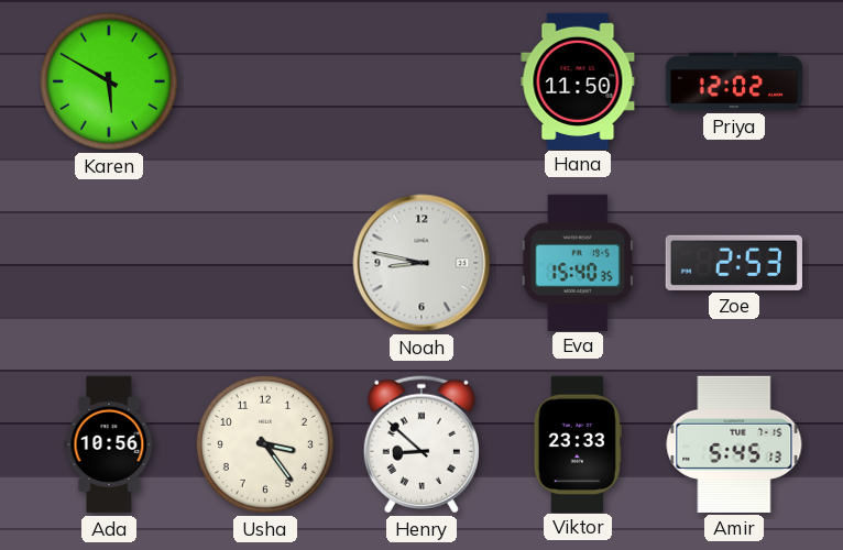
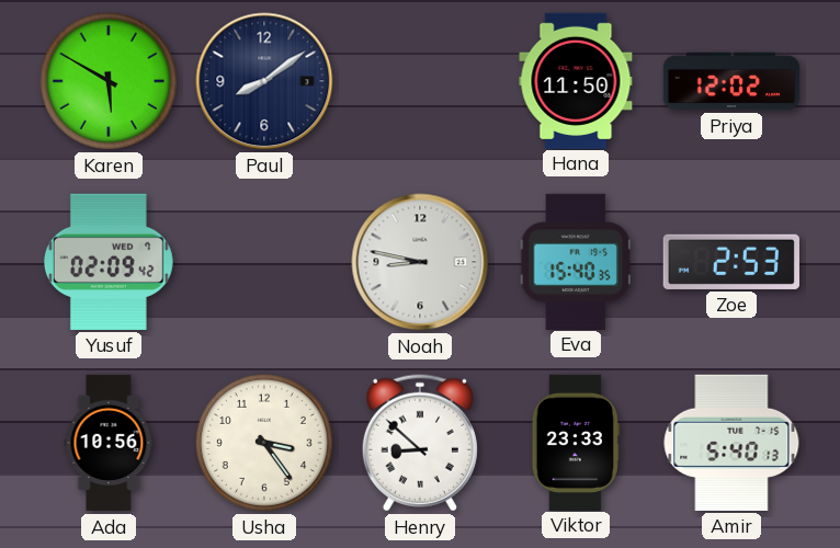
Paul: none -> 8:09
Yusuf: none -> 02:09
Amir: 5:45 -> 5:40
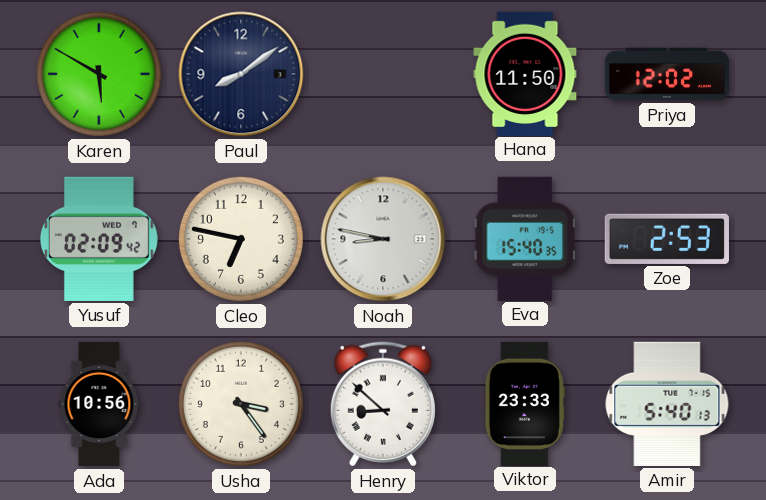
Cleo: none -> 6:47
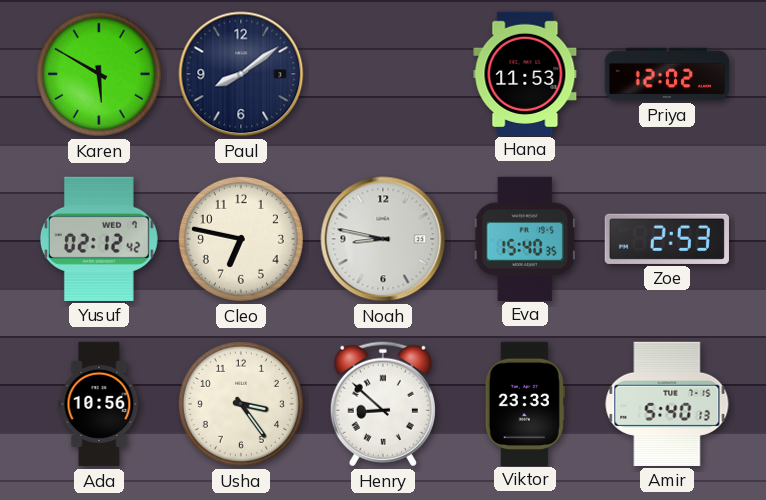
Hana: 11:50 -> 11:53
Yusuf: 02:09 -> 02:12
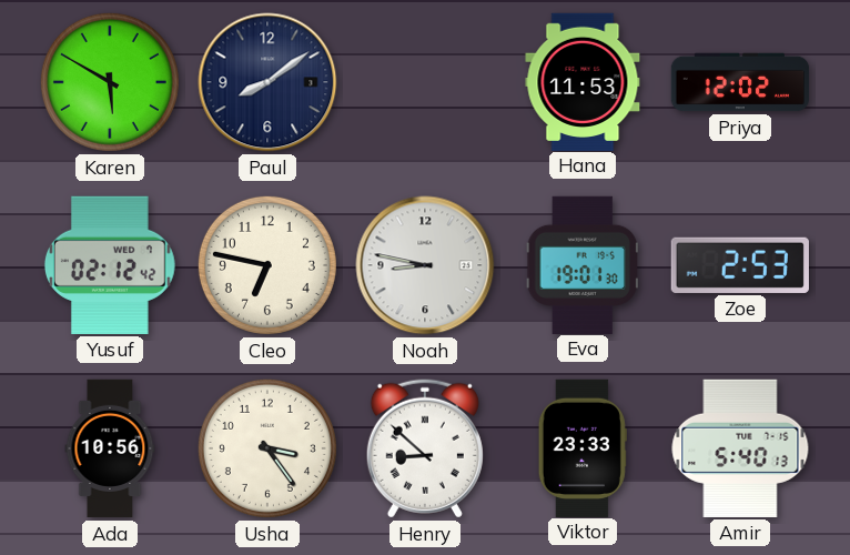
Eva: 15:40 -> 19:01
